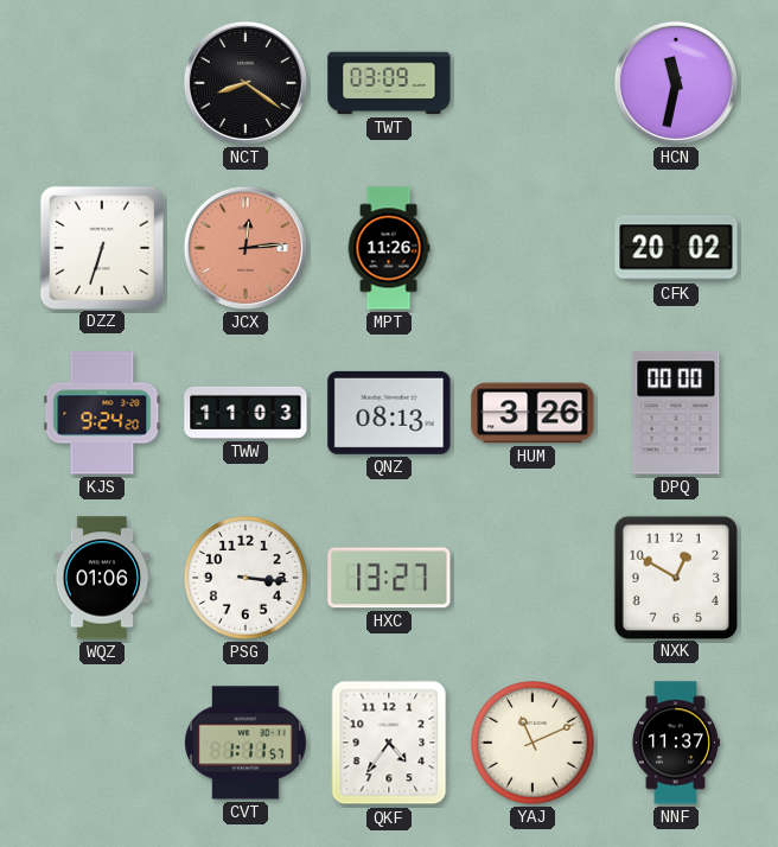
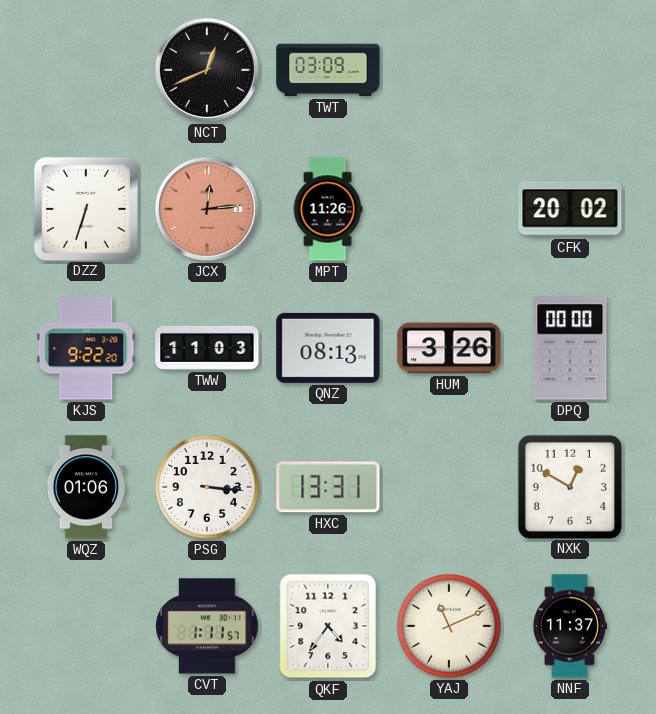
NCT: 8:21 -> 12:41
HCN: 11:32 -> none
KJS: 9:24 -> 9:22
HXC: 13:27 -> 13:31
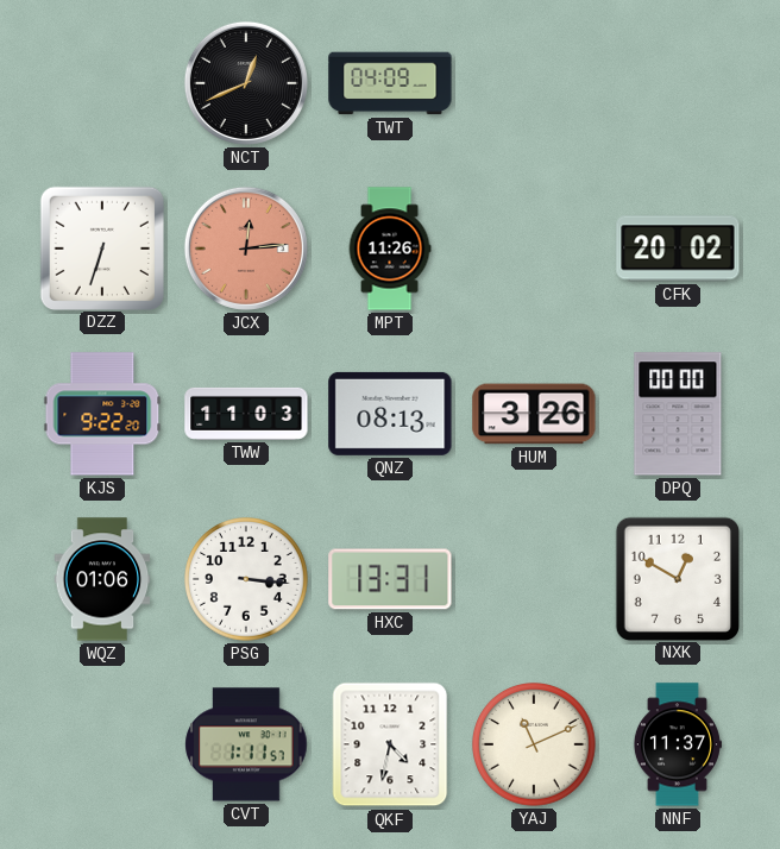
TWT: 03:09 -> 04:09
QKF: 4:36 -> 4:32
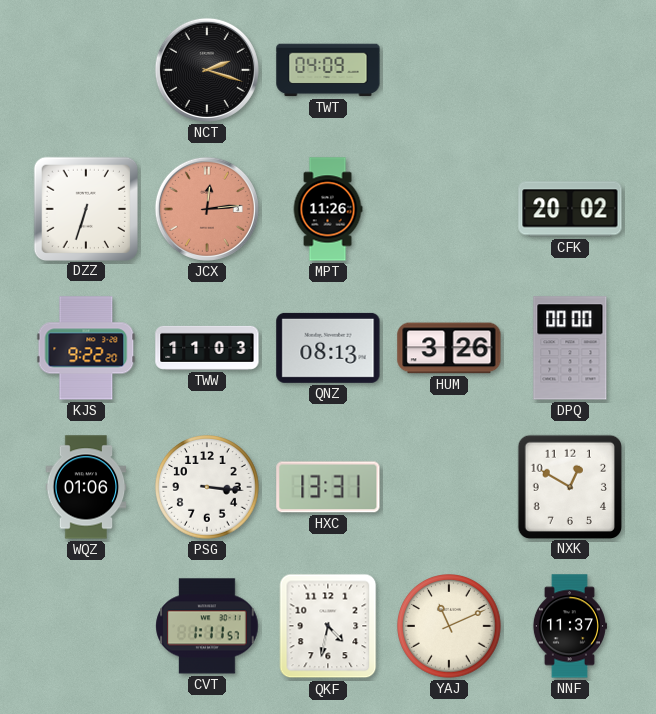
NCT: 12:41 -> 2:18
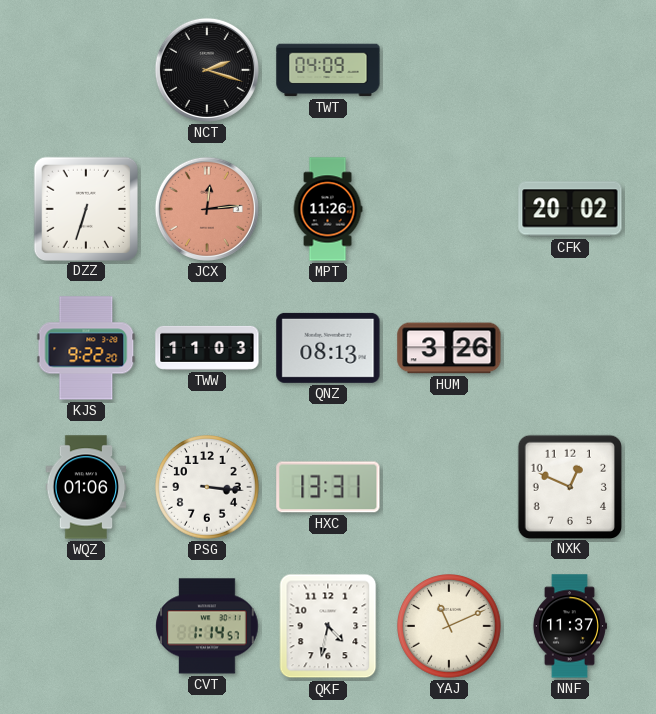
DPQ: 00:00 -> none
NXK: 12:50 -> 12:49
CVT: 1:11 -> 1:14
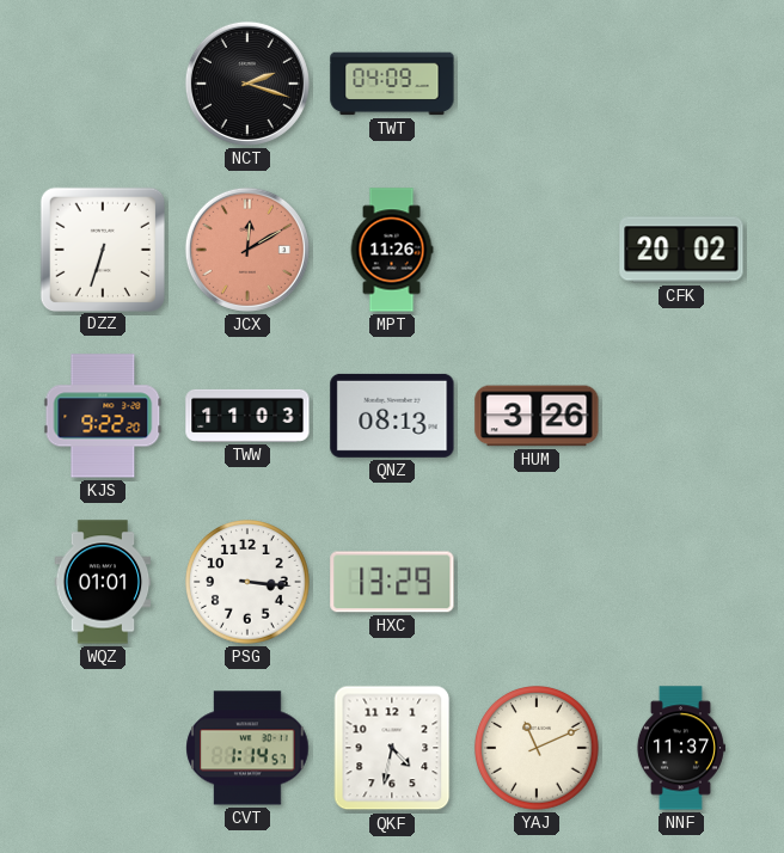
JCX: 12:14 -> 12:10
WQZ: 01:06 -> 01:01
HXC: 13:31 -> 13:29
NXK: 12:49 -> none
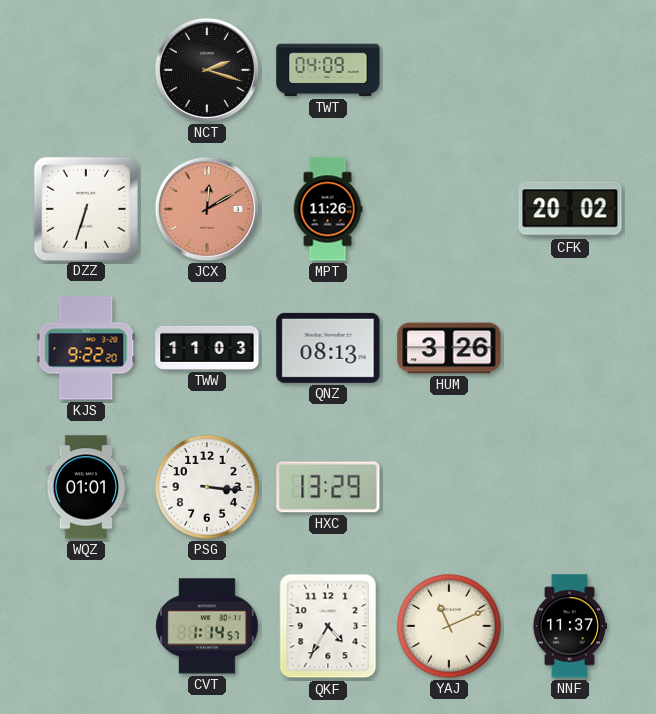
QKF: 4:32 -> 4:35
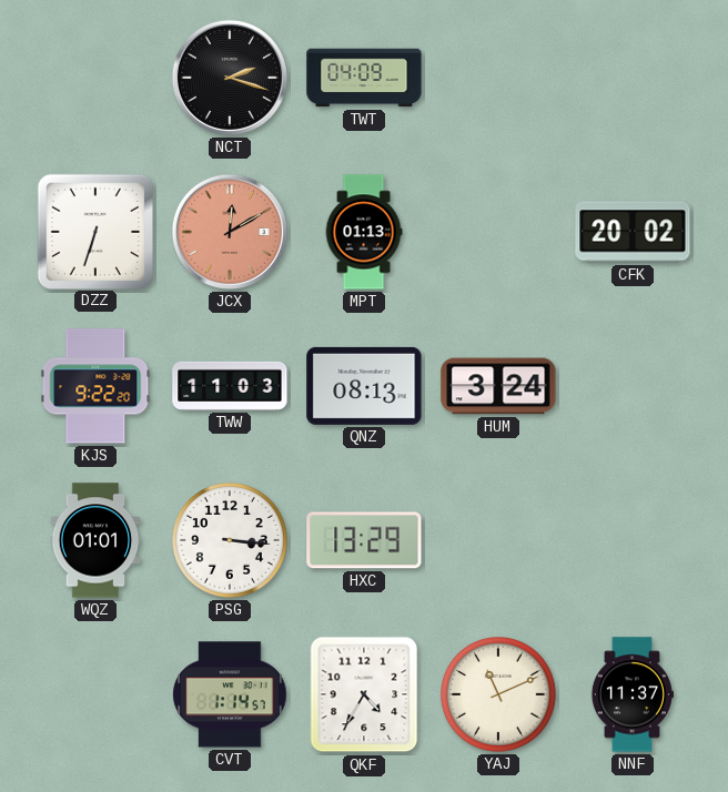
MPT: 11:26 -> 01:13
HUM: 3:26 -> 3:24
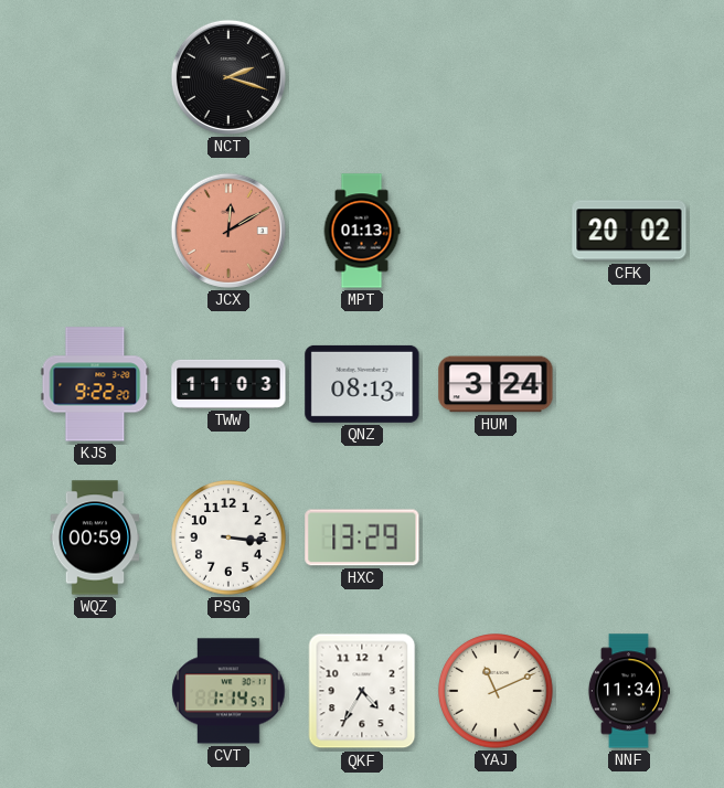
TWT: 04:09 -> none
DZZ: 6:33 -> none
WQZ: 01:01 -> 00:59
NNF: 11:37 -> 11:34
